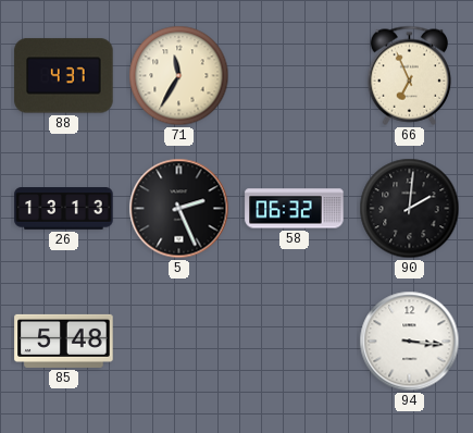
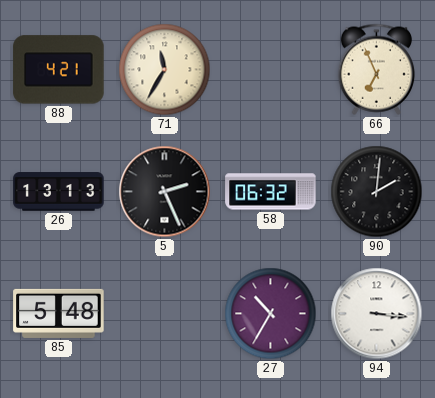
88: 4:37 -> 4:21
27: none -> 10:35
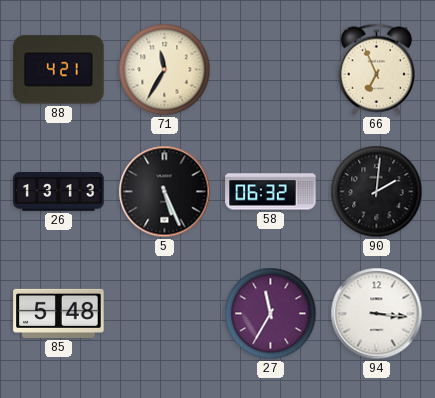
5: 2:26 -> 5:26
27: 10:35 -> 11:35
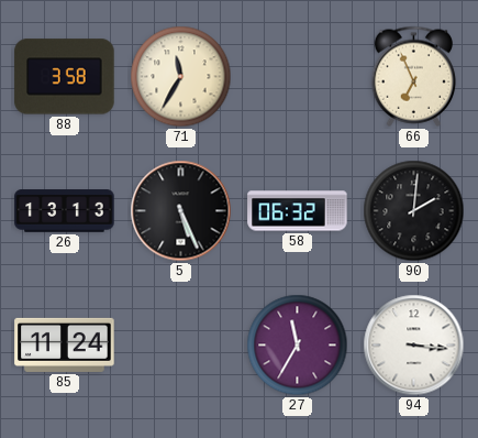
88: 4:21 -> 3:58
85: 5:48 -> 11:24
